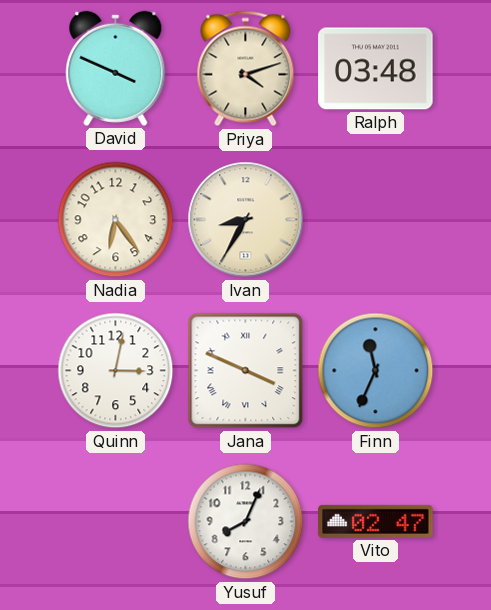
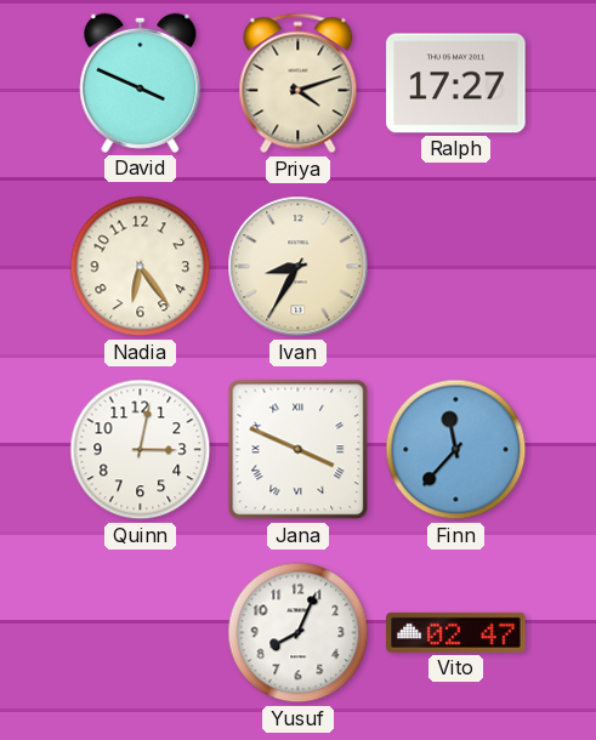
Ralph: 03:48 -> 17:27
Finn: 11:34 -> 11:37
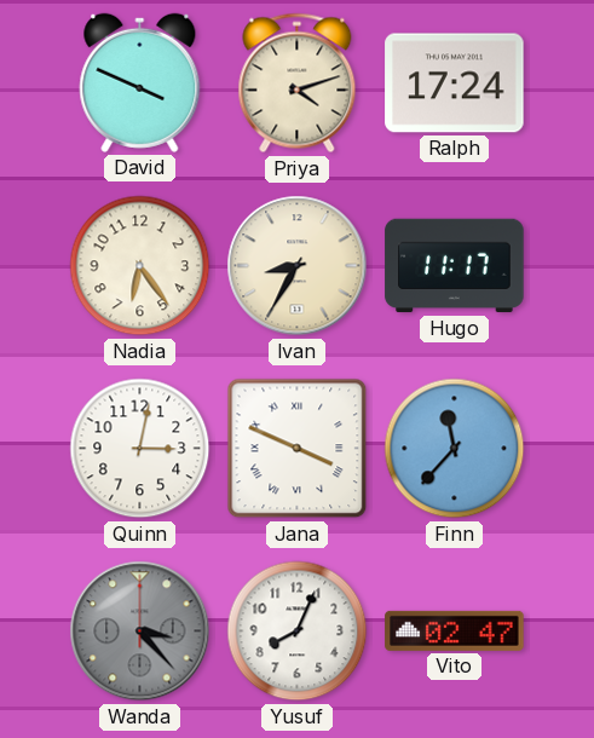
Ralph: 17:27 -> 17:24
Hugo: none -> 11:17
Wanda: none -> 3:23
